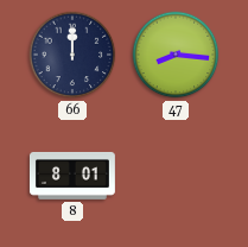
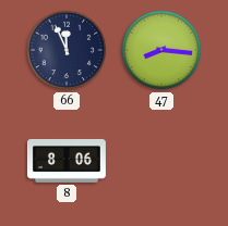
66: 12:00 -> 11:56
8: 8:01 -> 8:06
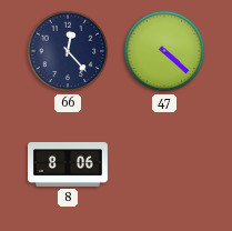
66: 11:56 -> 12:23
47: 8:16 -> 4:22
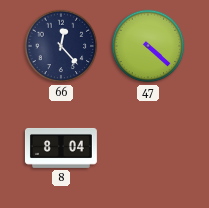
8: 8:06 -> 8:04
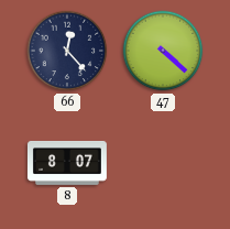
8: 8:04 -> 8:07
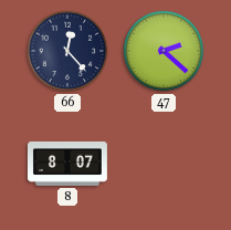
47: 4:22 -> 2:22
